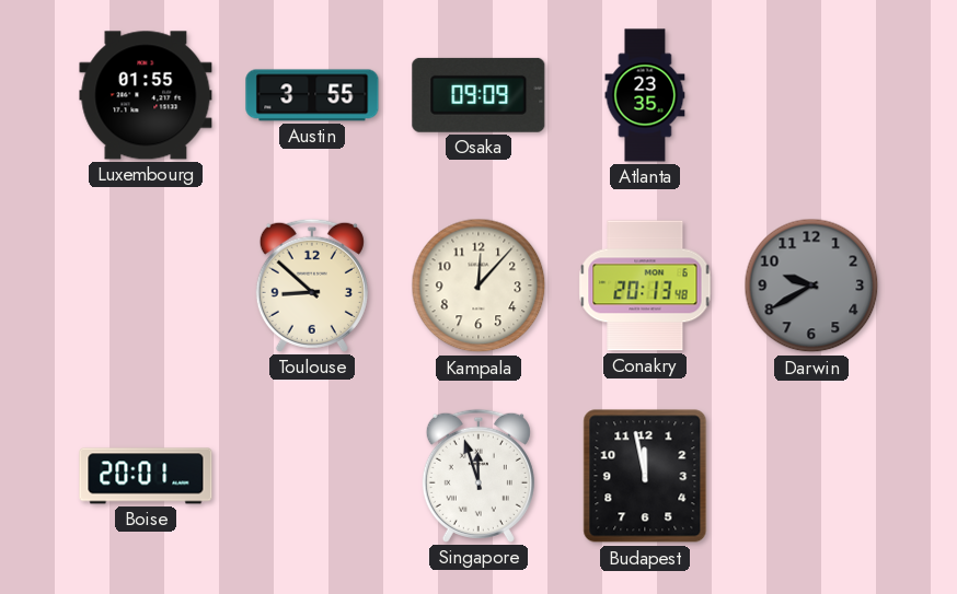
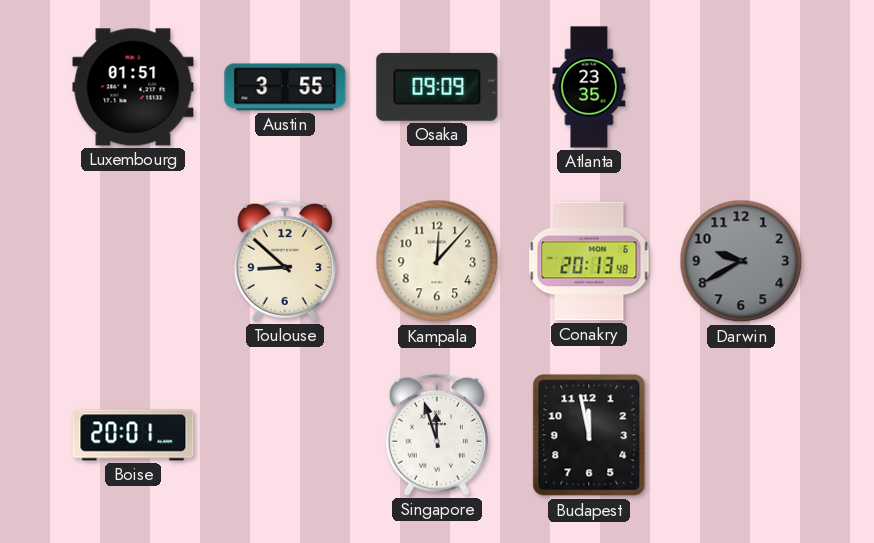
Luxembourg: 01:55 -> 01:51
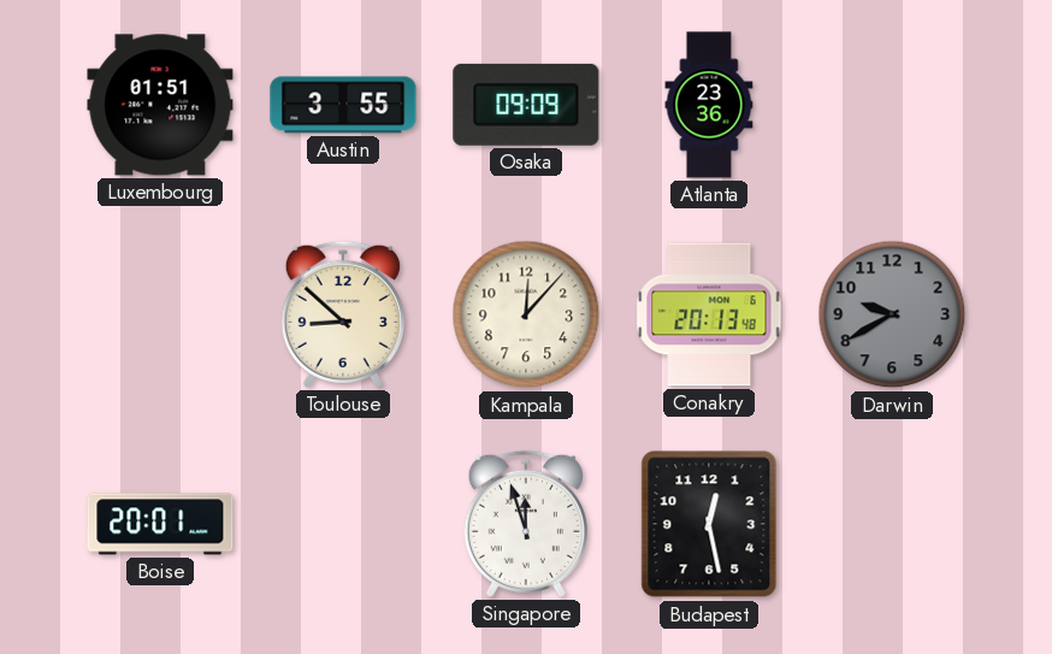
Atlanta: 23:35 -> 23:36
Budapest: 11:58 -> 12:28
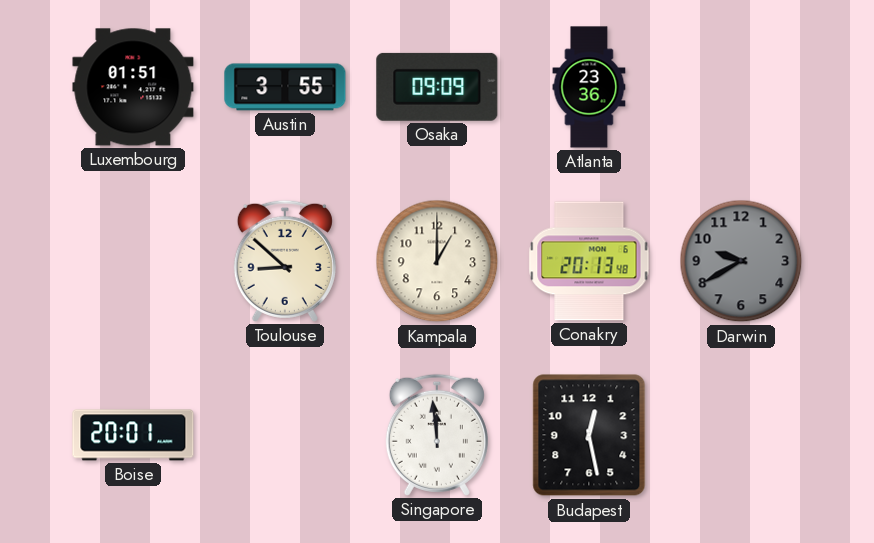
Kampala: 12:07 -> 1:00
Singapore: 11:57 -> 11:59
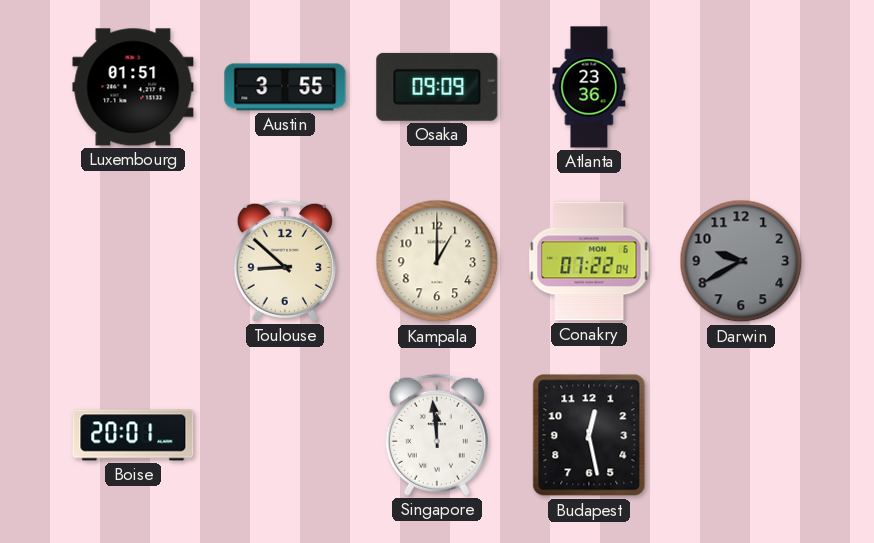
Conakry: 20:13 -> 07:22
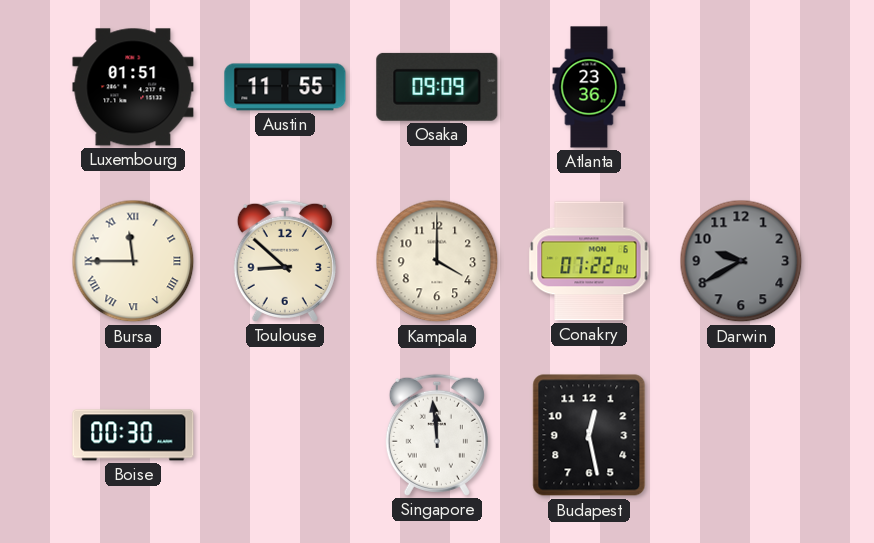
Austin: 3:55 -> 11:55
Bursa: none -> 11:45
Kampala: 1:00 -> 4:00
Boise: 20:01 -> 00:30
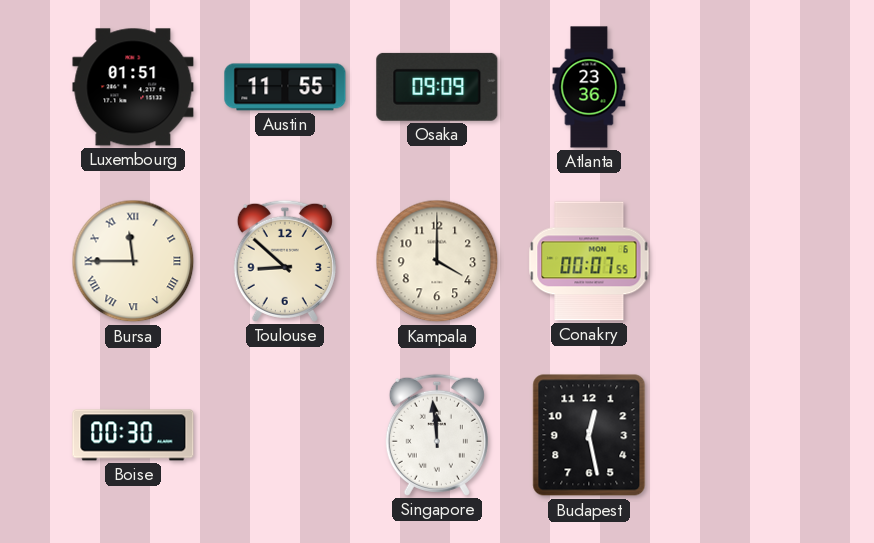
Conakry: 07:22 -> 00:07
Darwin: 9:40 -> none
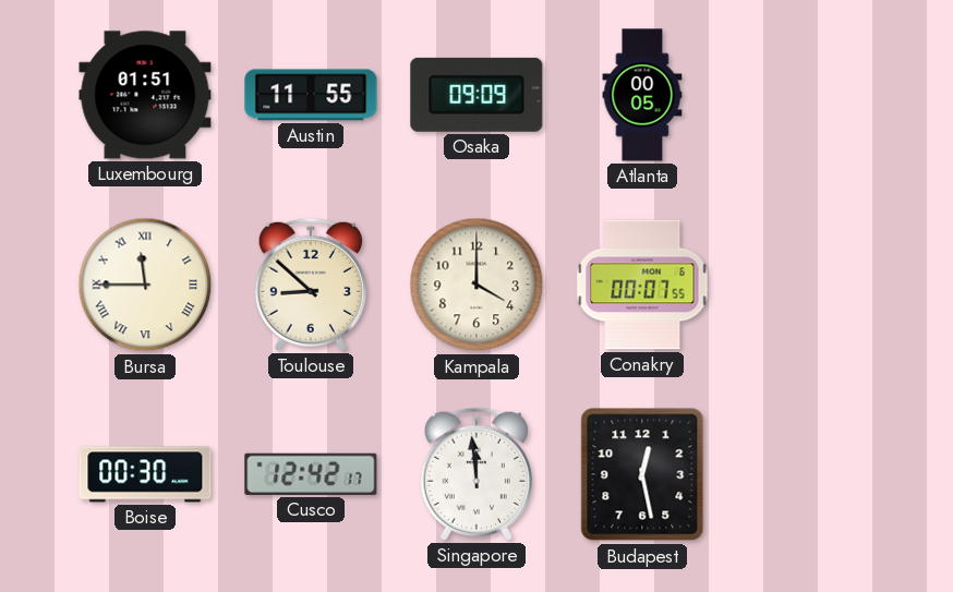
Atlanta: 23:36 -> 00:05
Cusco: none -> 12:42
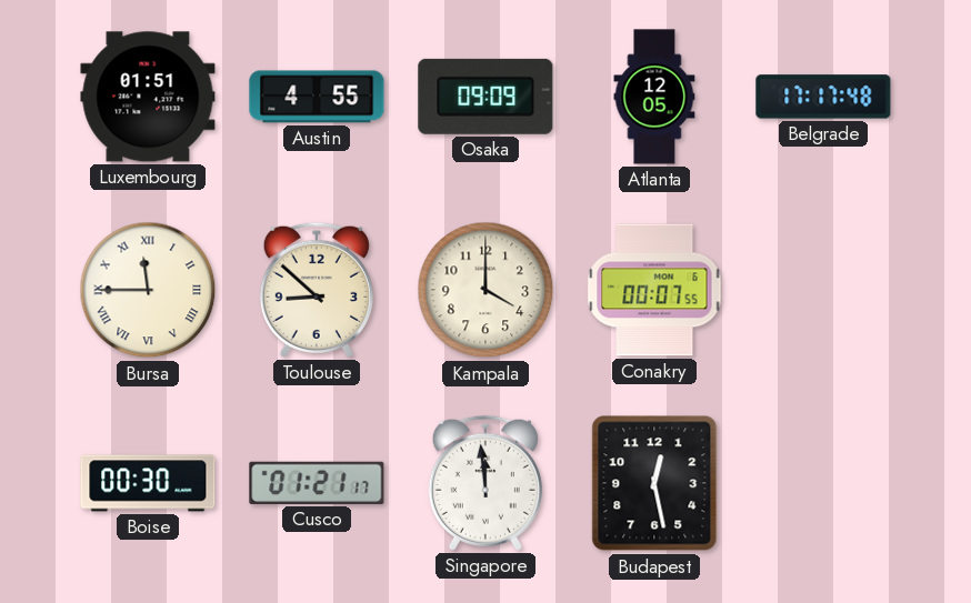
Austin: 11:55 -> 4:55
Atlanta: 00:05 -> 12:05
Belgrade: none -> 17:17
Cusco: 12:42 -> 01:21
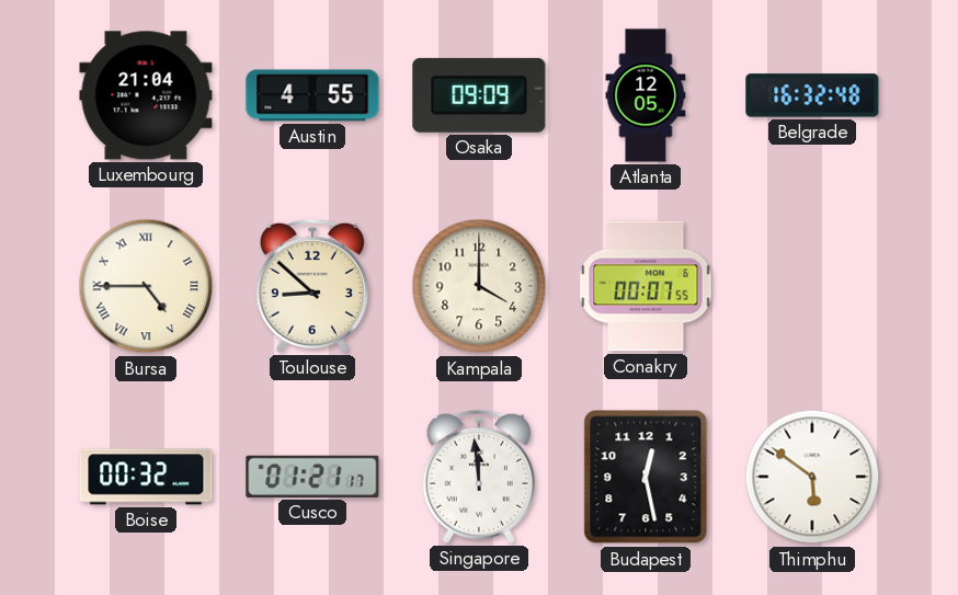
Luxembourg: 01:51 -> 21:04
Belgrade: 17:17 -> 16:32
Bursa: 11:45 -> 4:45
Boise: 00:30 -> 00:32
Thimphu: none -> 5:51
